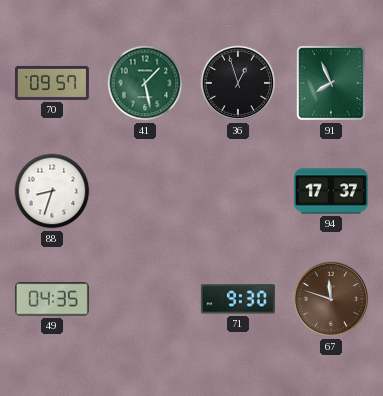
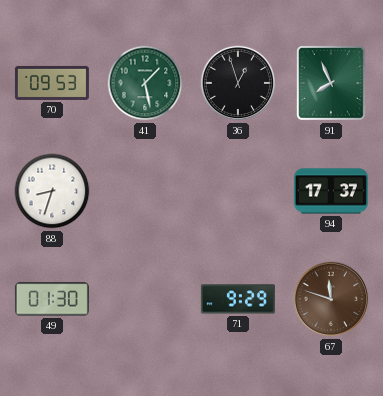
70: 09:57 -> 09:53
49: 04:35 -> 01:30
71: 9:30 -> 9:29
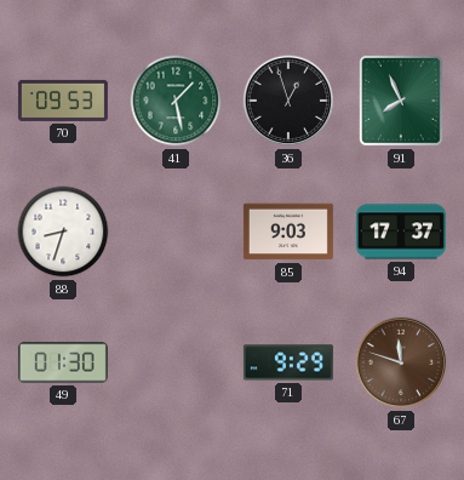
85: none -> 9:03
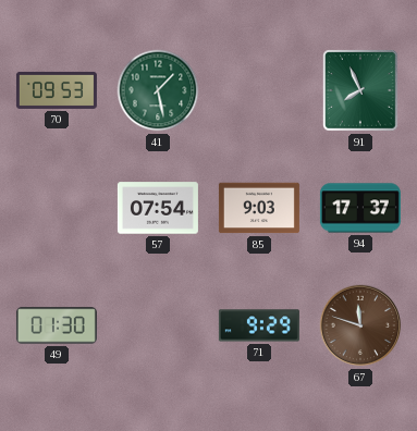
36: 12:57 -> none
88: 8:33 -> none
57: none -> 07:54
